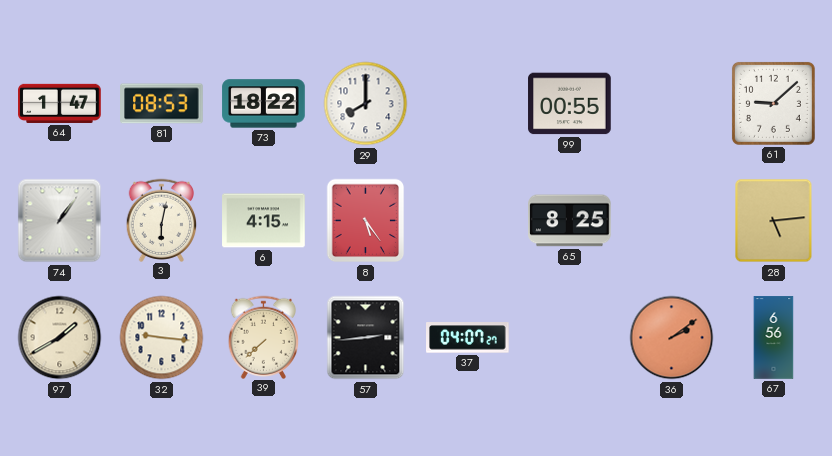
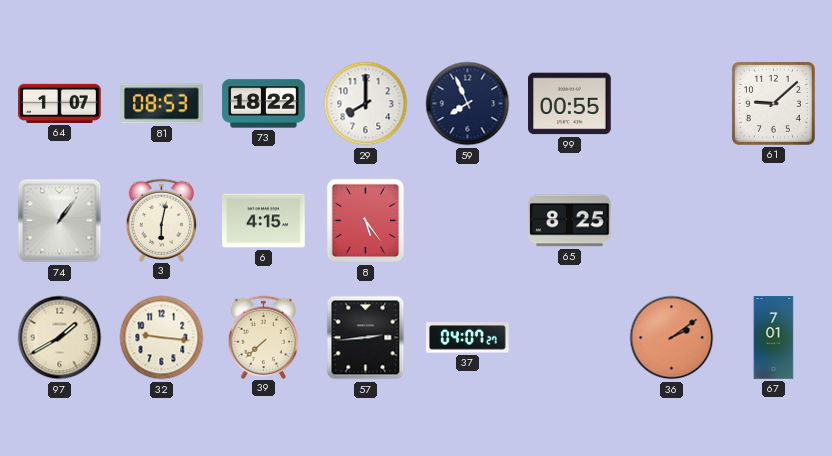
64: 1:47 -> 1:07
59: none -> 7:56
28: 5:14 -> none
67: 6:56 -> 7:01
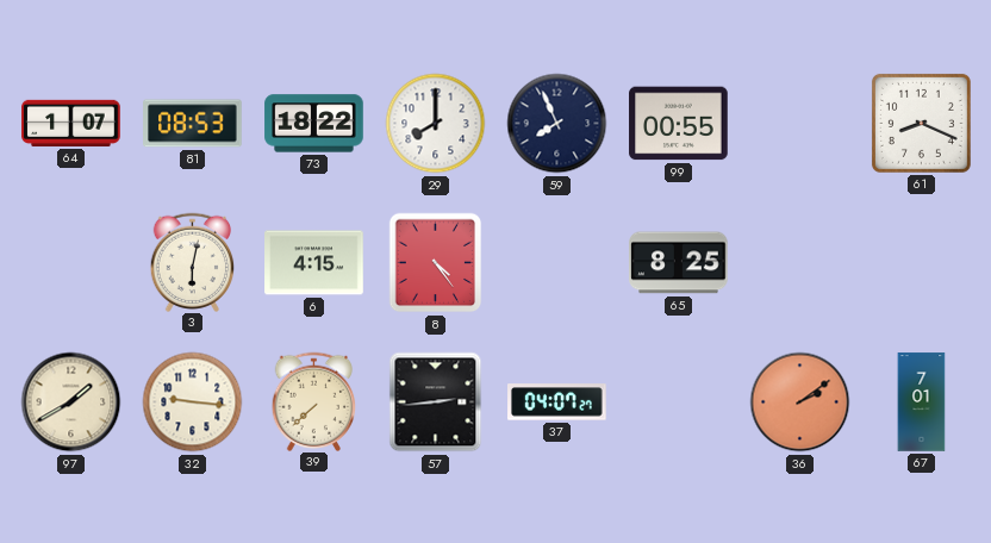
61: 9:08 -> 8:19
74: 1:06 -> none
8: 5:24 -> 4:24
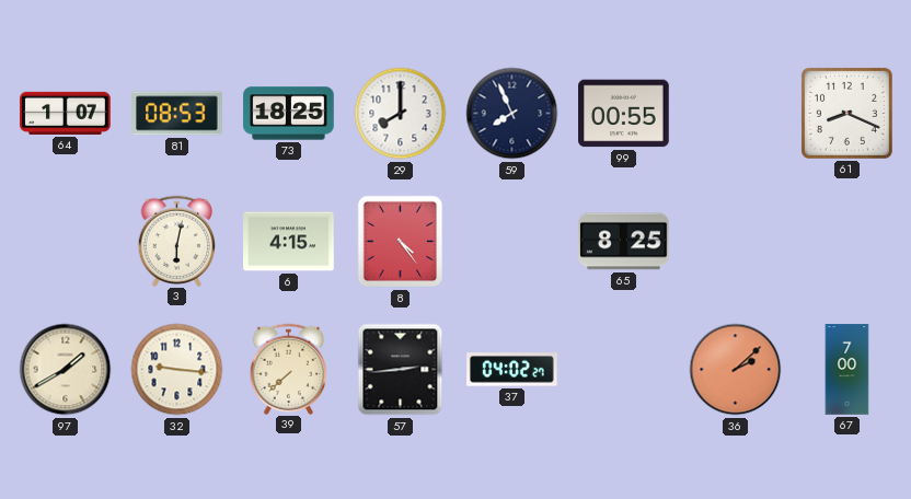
73: 18:22 -> 18:25
37: 04:07 -> 04:02
36: 2:09 -> 2:08
67: 7:01 -> 7:00
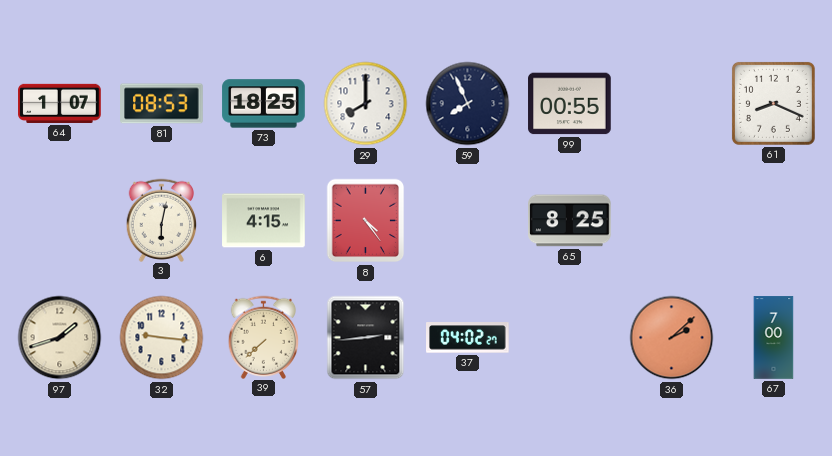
97: 1:40 -> 1:42
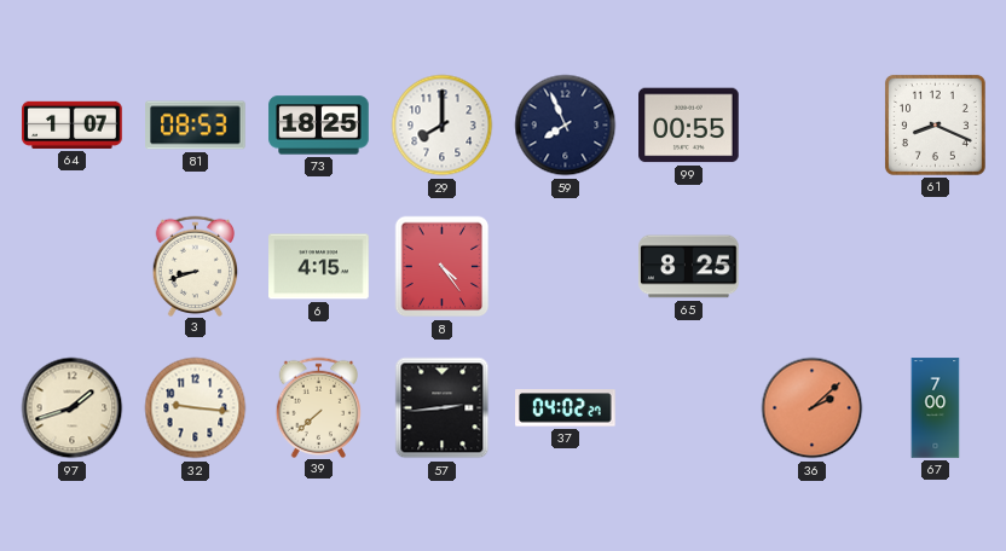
3: 6:02 -> 8:42
